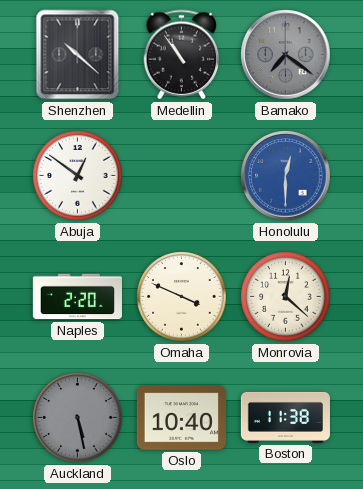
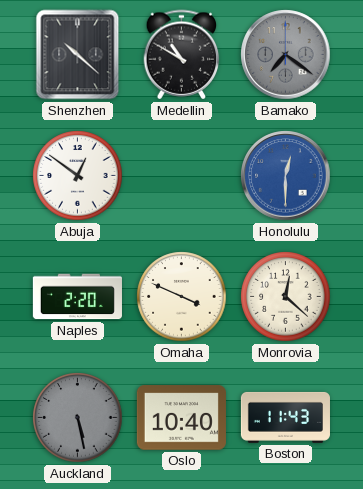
Medellin: 10:54 -> 10:50
Boston: 11:38 -> 11:43
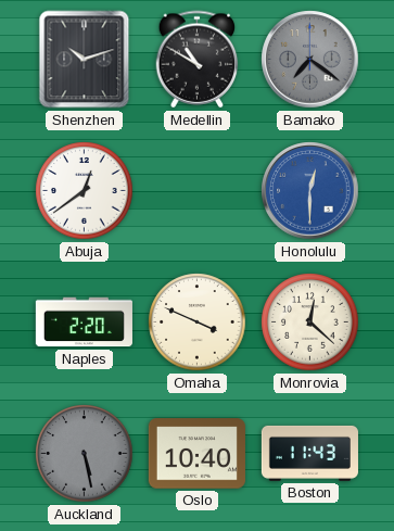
Shenzhen: 10:22 -> 10:12
Abuja: 12:51 -> 12:39
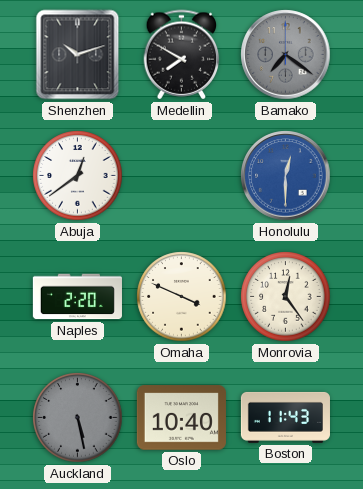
Medellin: 10:50 -> 7:50
Monrovia: 12:22 -> 12:24
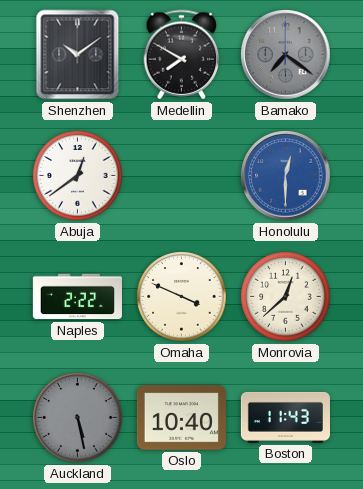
Shenzhen: 10:12 -> 10:09
Naples: 2:20 -> 2:22
Monrovia: 12:24 -> 12:38
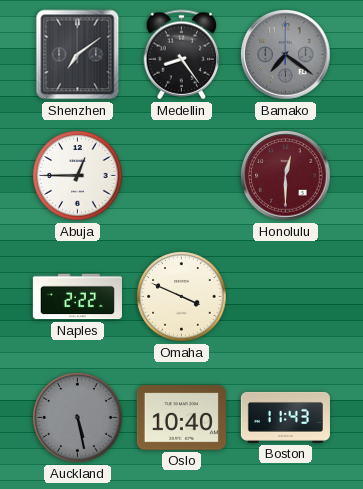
Shenzhen: 10:09 -> 7:09
Medellin: 7:50 -> 8:24
Abuja: 12:39 -> 12:45
Honolulu dial: blue -> burgundy
Monrovia: 12:38 -> none
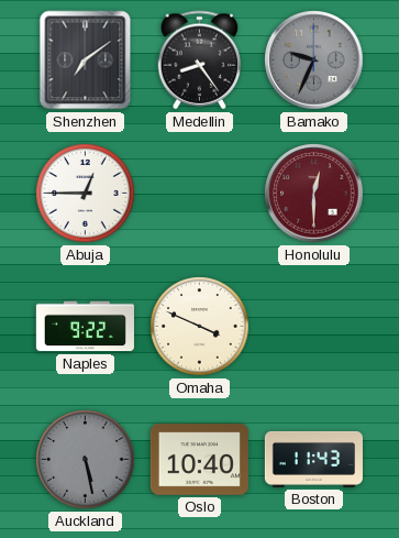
Bamako: 7:21 -> 9:34
Naples: 2:22 -> 9:22
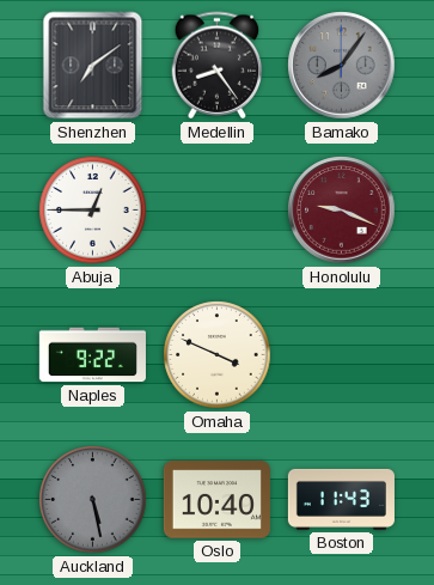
Bamako: 9:34 -> 8:06
Honolulu: 12:30 -> 9:19
